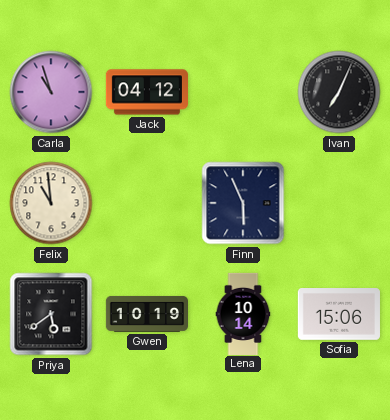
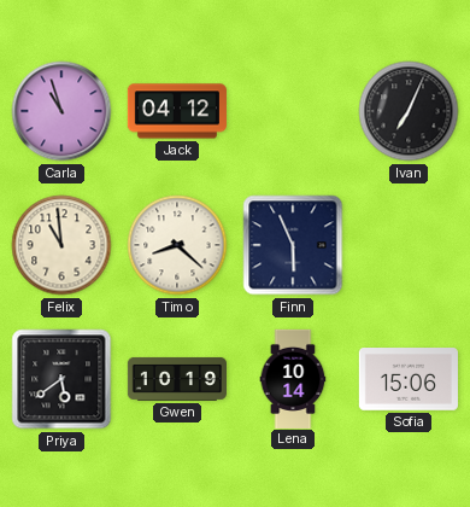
Timo: none -> 8:22
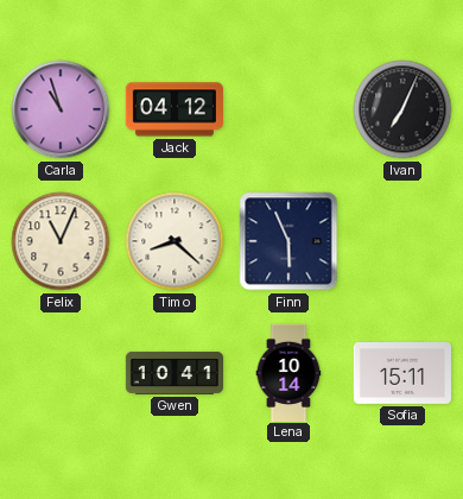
Felix: 10:59 -> 11:04
Priya: 5:39 -> none
Gwen: 10:19 -> 10:41
Sofia: 15:06 -> 15:11
